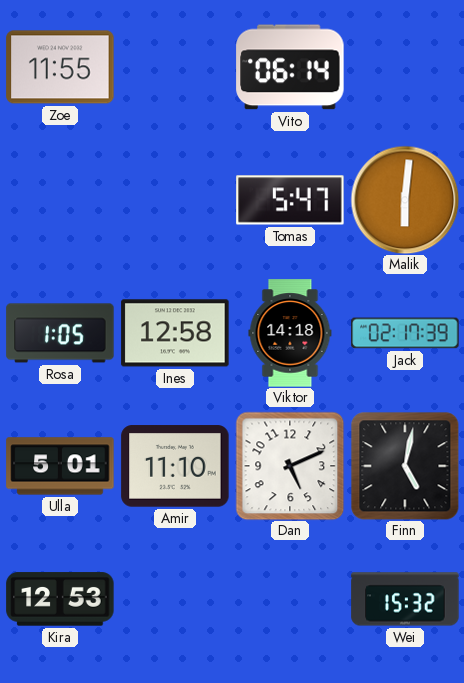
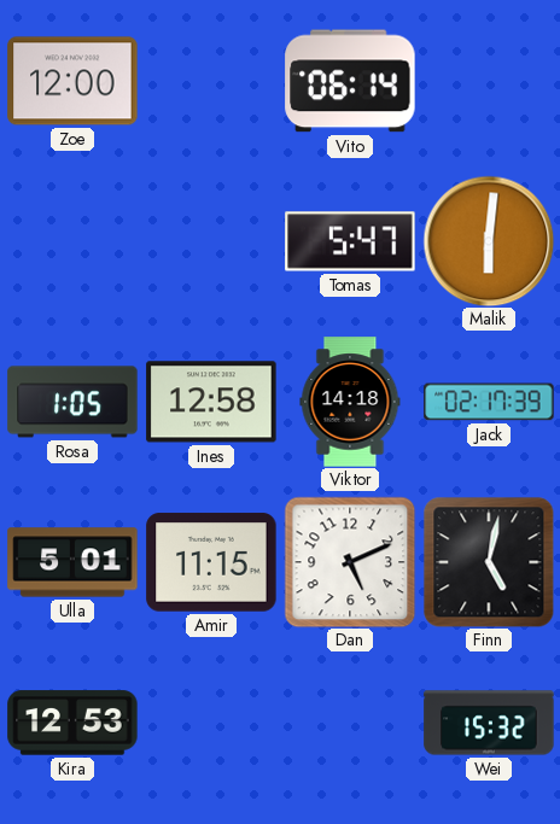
Zoe: 11:55 -> 12:00
Amir: 11:10 -> 11:15
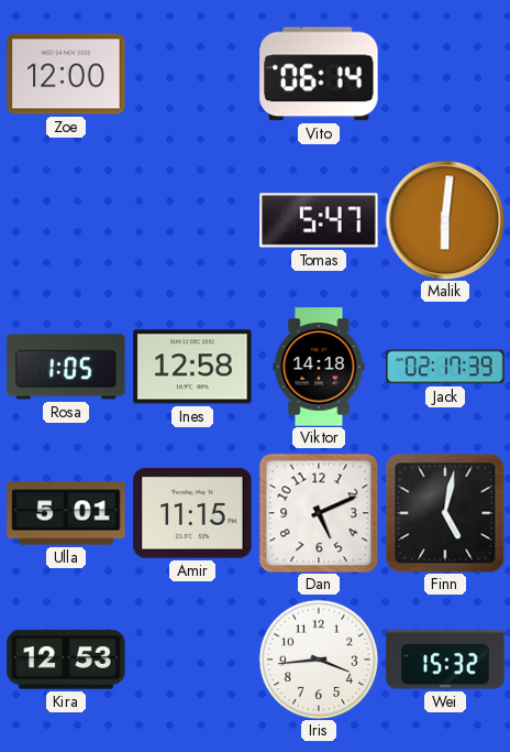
Iris: none -> 3:44
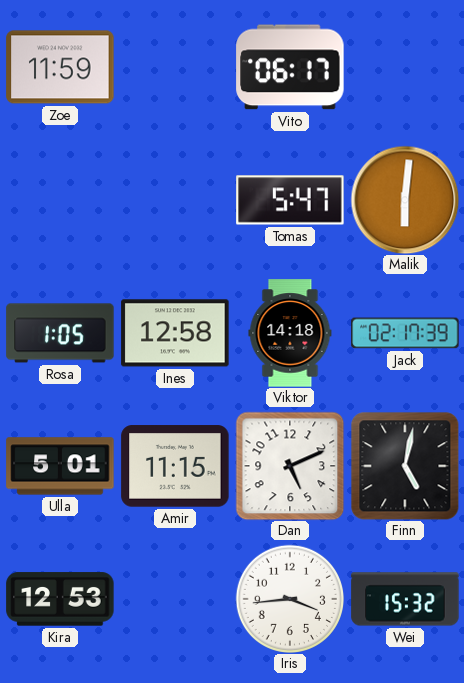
Zoe: 12:00 -> 11:59
Vito: 06:14 -> 06:17
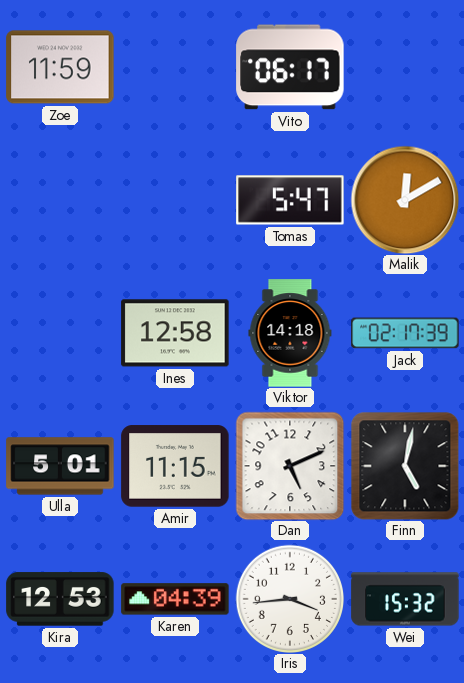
Malik: 6:01 -> 12:10
Rosa: 1:05 -> none
Karen: none -> 04:39
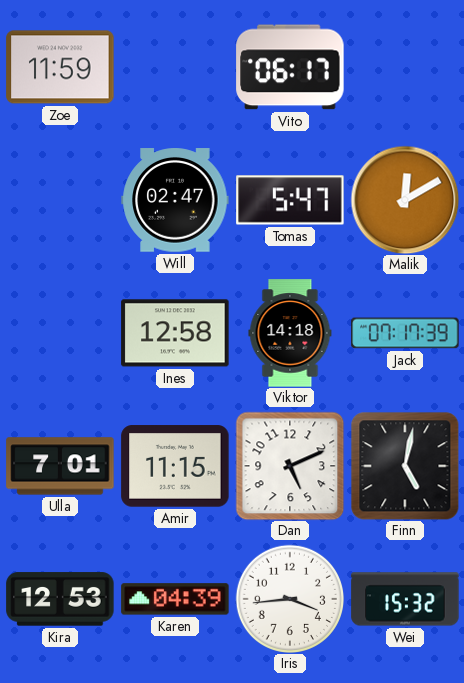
Will: none -> 02:47
Jack: 02:17 -> 07:17
Ulla: 5:01 -> 7:01
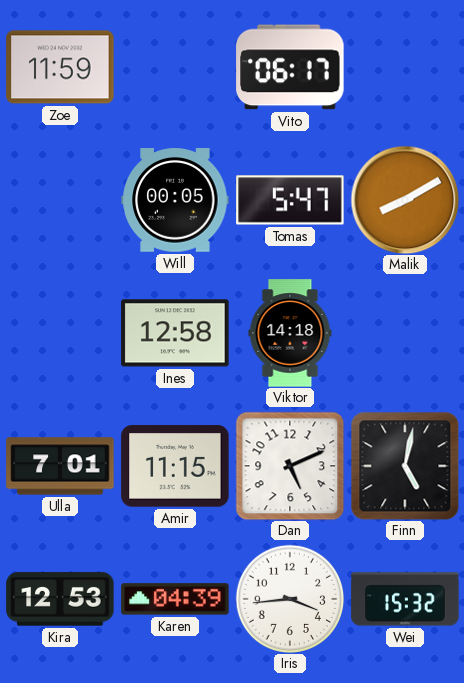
Will: 02:47 -> 00:05
Malik: 12:10 -> 8:10
Jack: 07:17 -> none
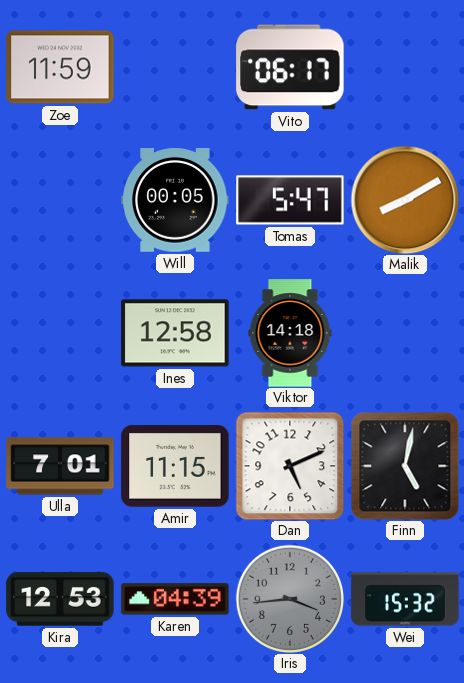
Iris dial: white -> grey
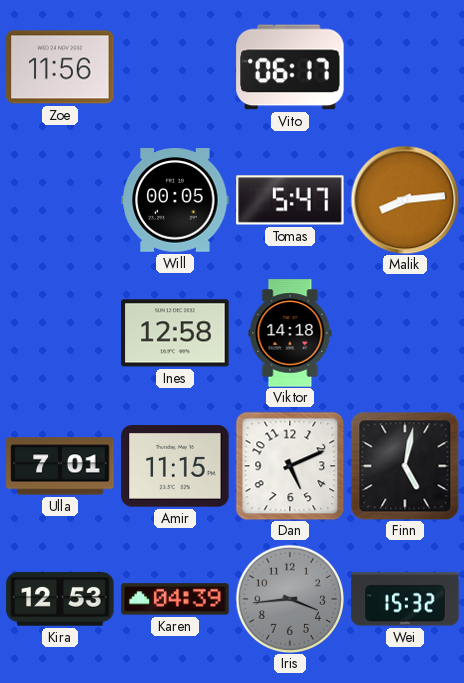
Zoe: 11:59 -> 11:56
Malik: 8:10 -> 8:14
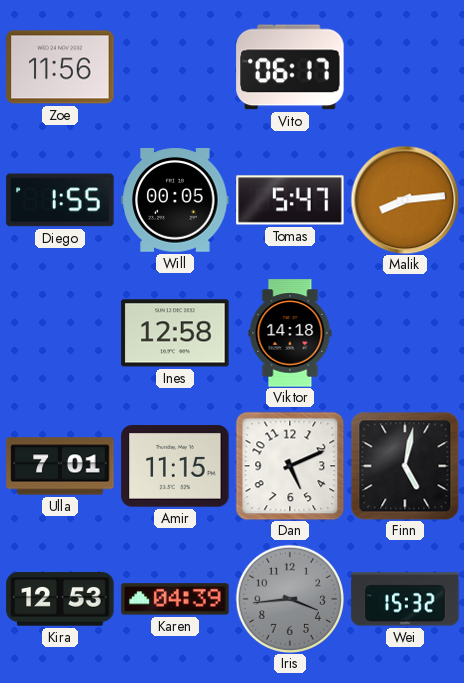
Diego: none -> 1:55
